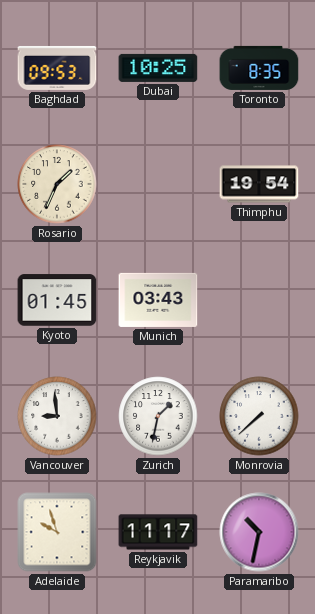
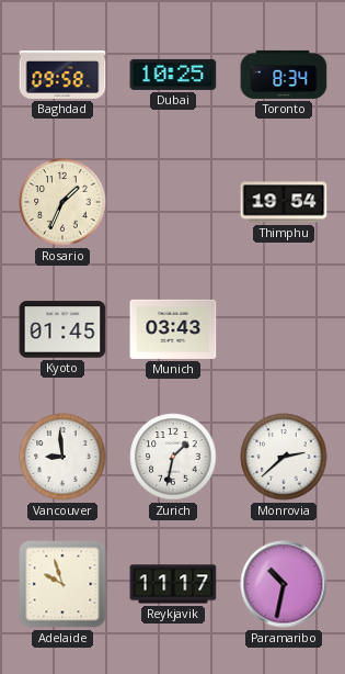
Baghdad: 09:53 -> 09:58
Toronto: 8:35 -> 8:34
Monrovia: 7:38 -> 2:38
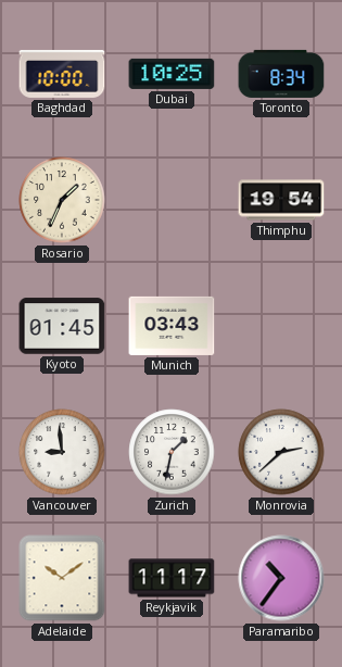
Baghdad: 09:58 -> 10:00
Adelaide: 9:57 -> 10:09
Paramaribo: 10:32 -> 10:36
